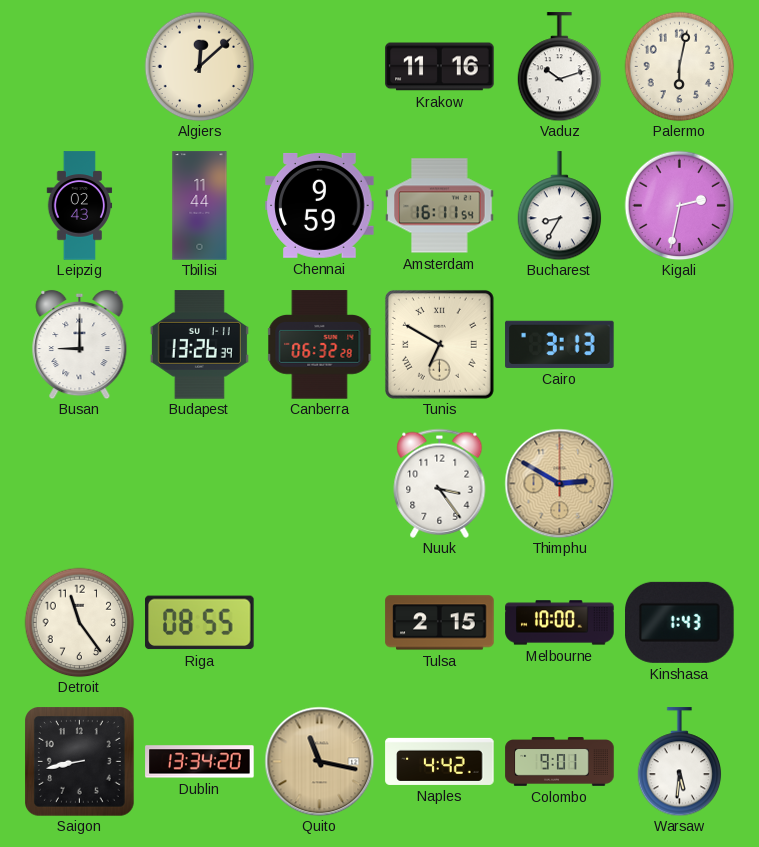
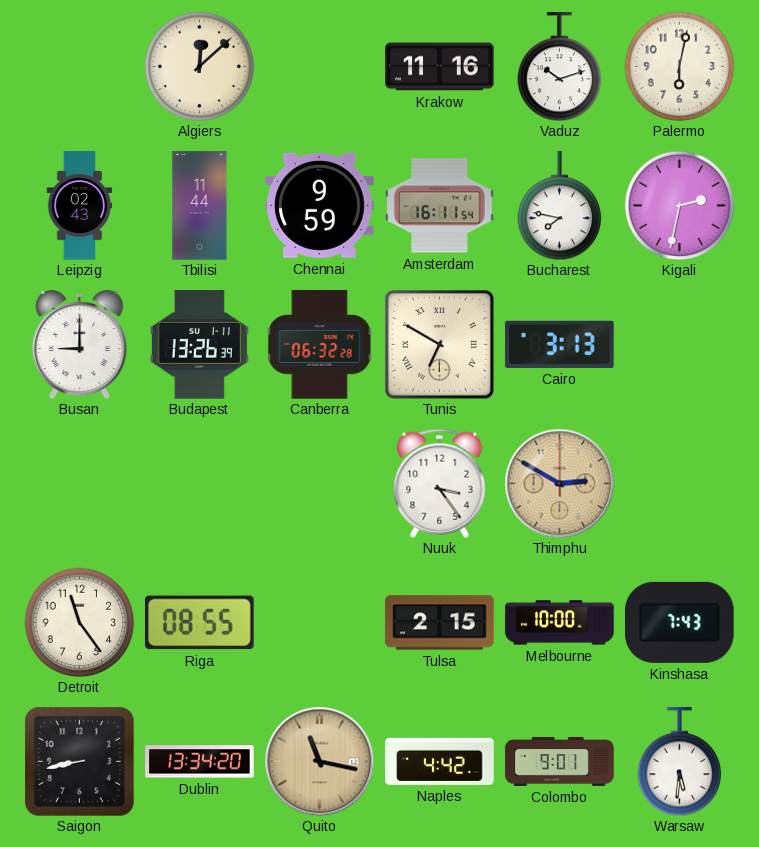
Bucharest: 8:35 -> 7:47
Kinshasa: 1:43 -> 7:43
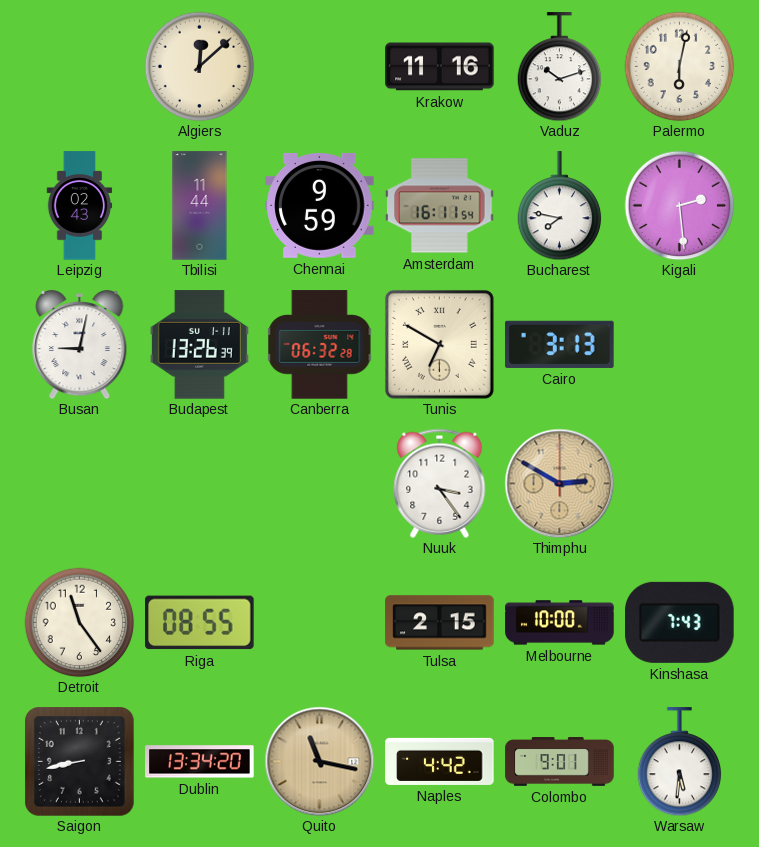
Kigali: 2:32 -> 2:29
Busan: 9:00 -> 9:02
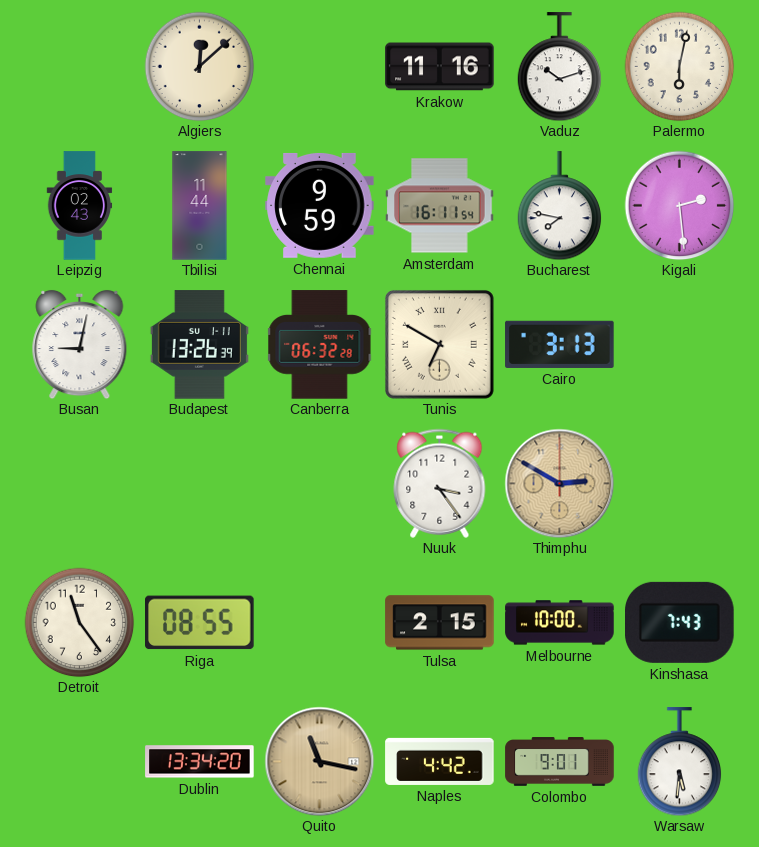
Saigon: 8:43 -> none
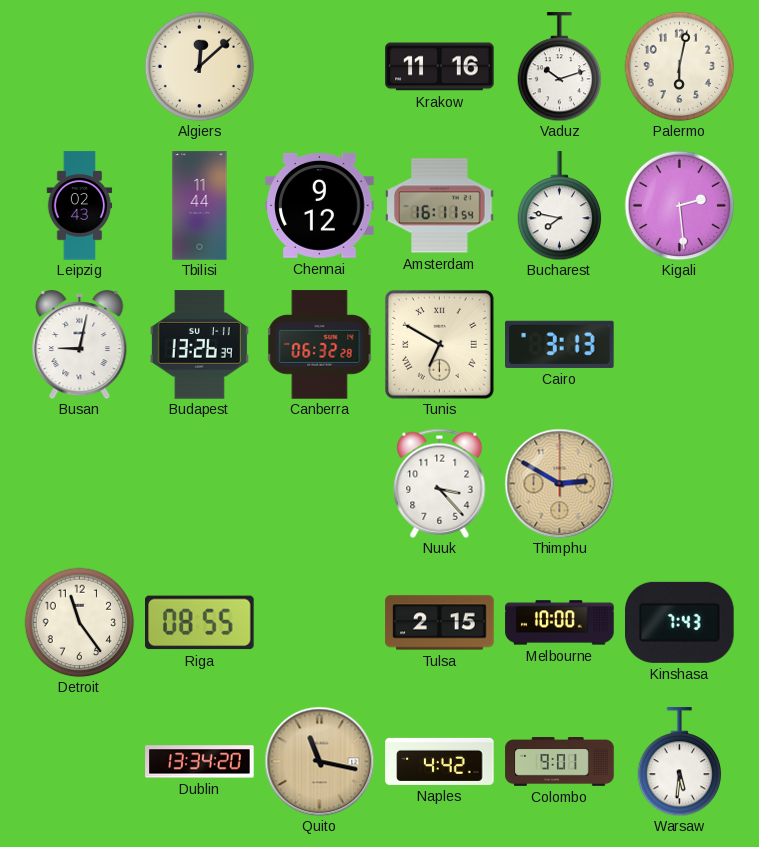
Chennai: 9:59 -> 9:12
Nuuk: 3:24 -> 3:23
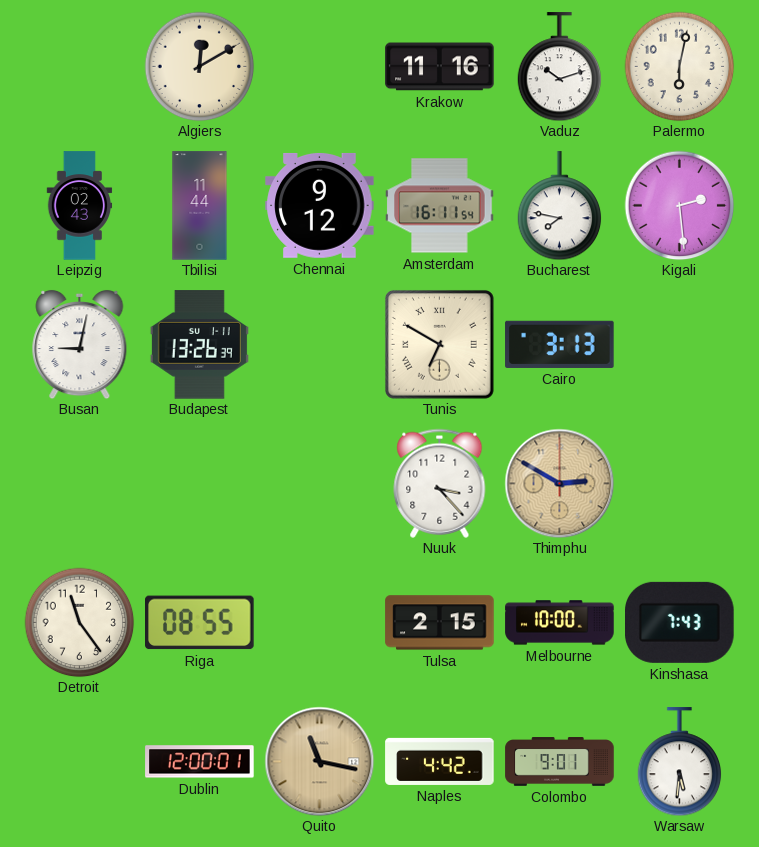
Algiers: 12:08 -> 12:10
Canberra: 06:32 -> none
Dublin: 13:34 -> 12:00
